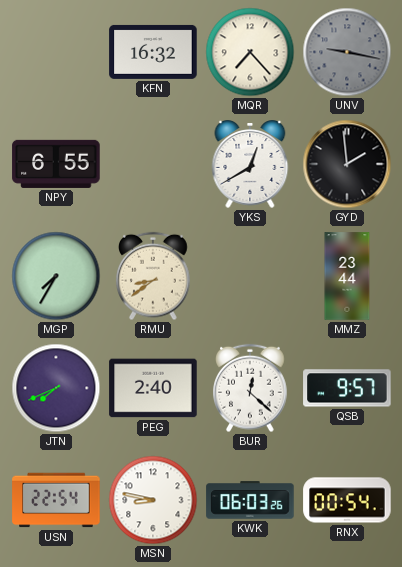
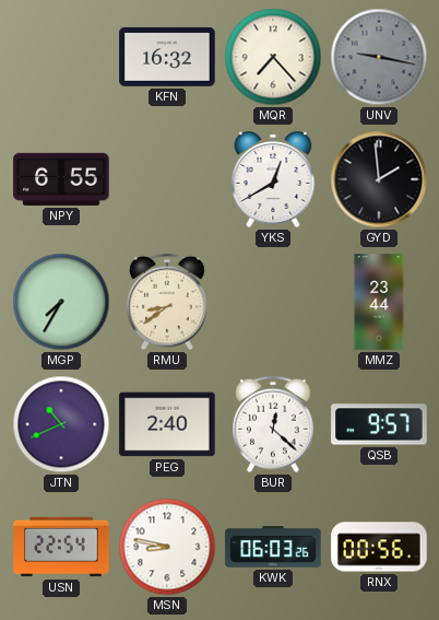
JTN: 7:41 -> 10:41
RNX: 00:54 -> 00:56
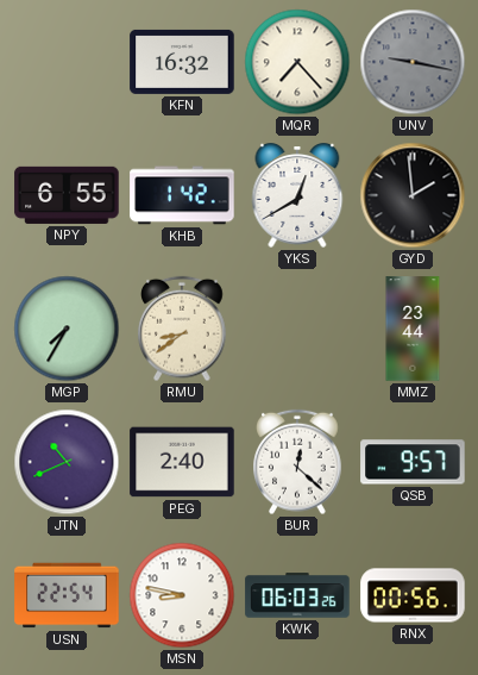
KHB: none -> 1:42
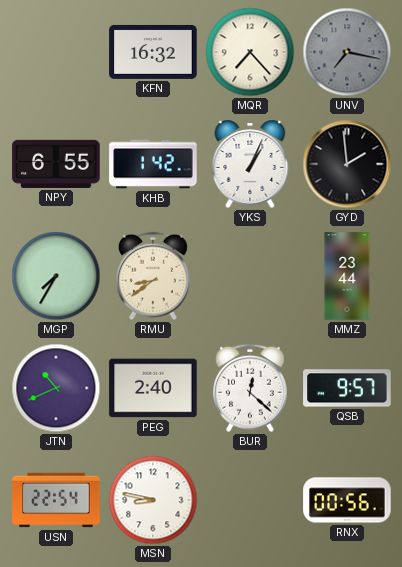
UNV: 9:17 -> 7:17
YKS: 12:40 -> 1:04
KWK: 06:03 -> none
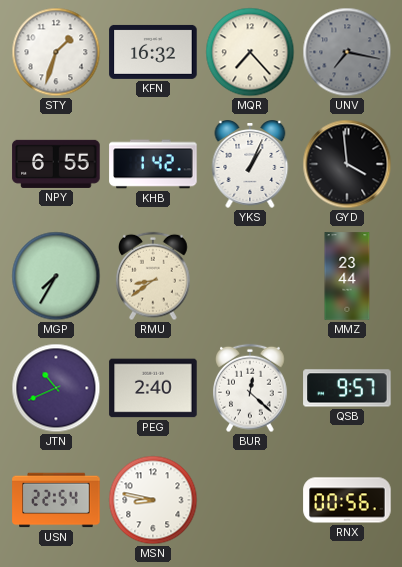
STY: none -> 1:33
GYD: 1:59 -> 3:59
